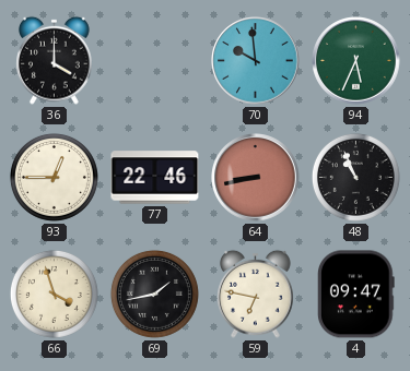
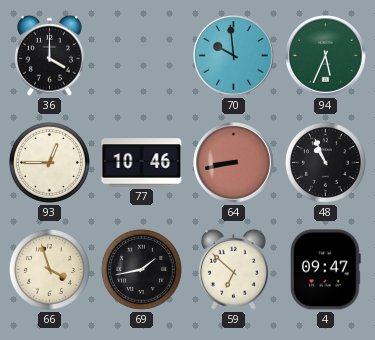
77: 22:46 -> 10:46
59: 6:47 -> 6:52
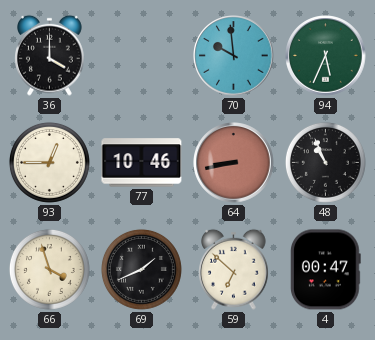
69: 1:43 -> 1:41
4: 09:47 -> 00:47
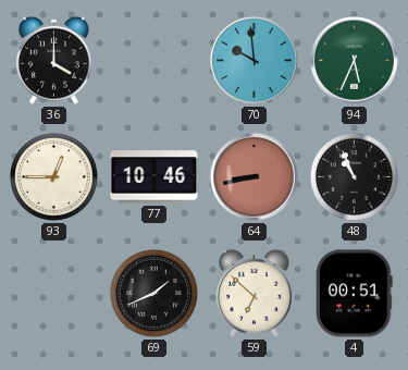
66: 3:57 -> none
4: 00:47 -> 00:51
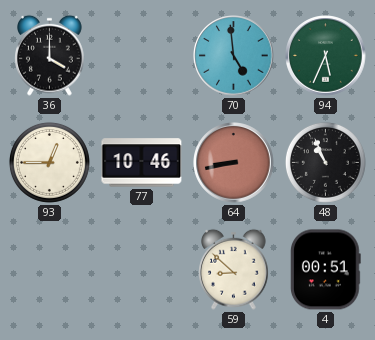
70: 9:59 -> 4:59
69: 1:41 -> none
59: 6:52 -> 8:52
